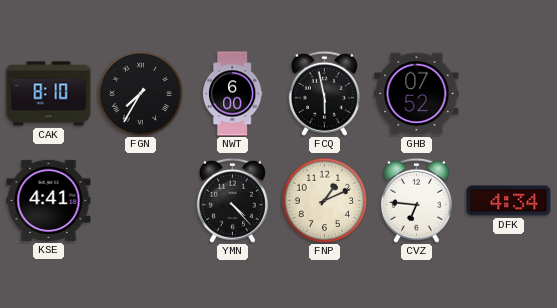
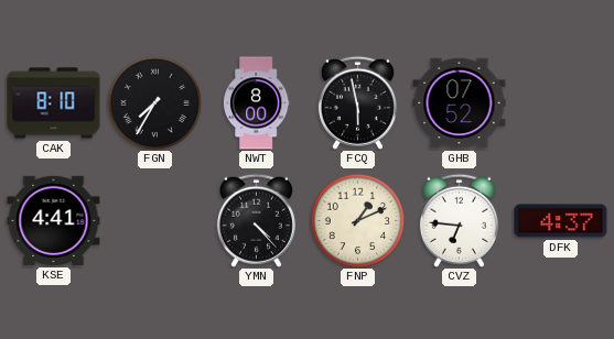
NWT: 6:00 -> 8:00
DFK: 4:34 -> 4:37
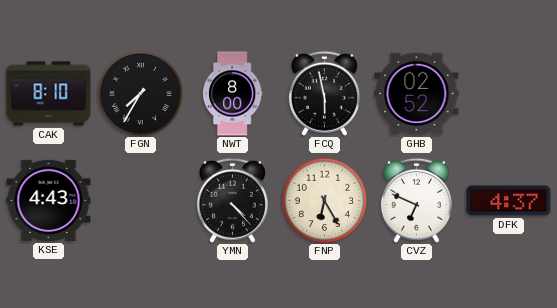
GHB: 07:52 -> 02:52
KSE: 4:41 -> 4:43
FNP: 1:11 -> 6:25
CVZ: 6:46 -> 6:49
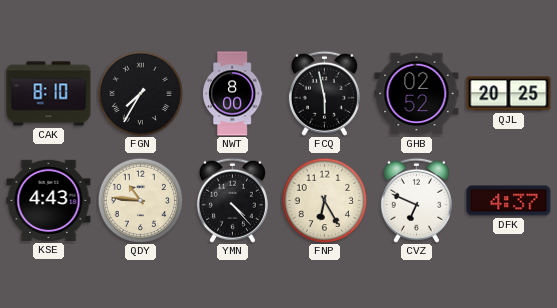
QJL: none -> 20:25
QDY: none -> 10:46
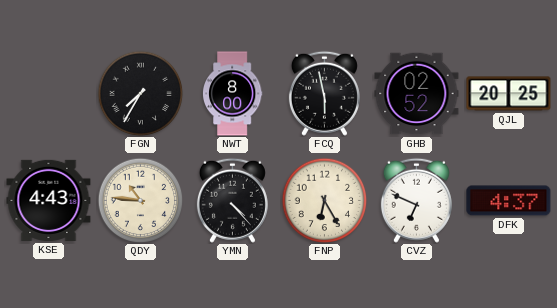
CAK: 8:10 -> none
